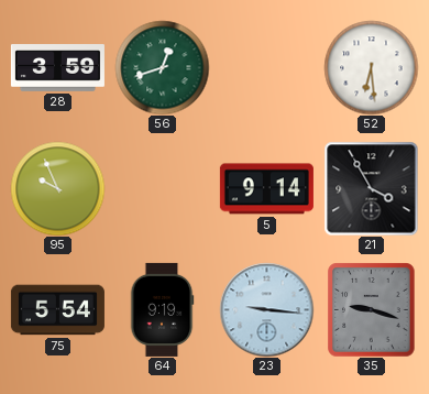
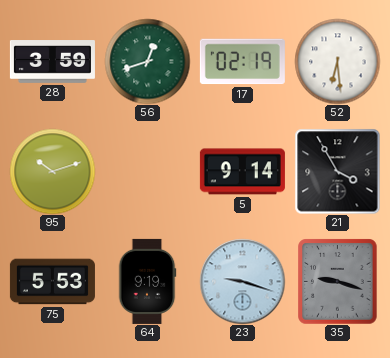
17: none -> 02:19
95: 9:56 -> 10:12
75: 5:54 -> 5:53
23: 9:16 -> 9:18
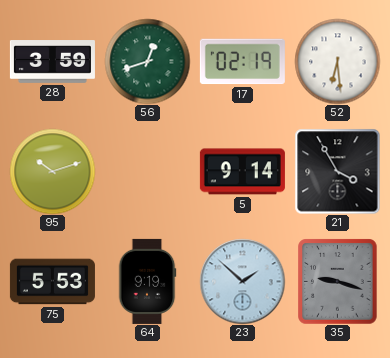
23: 9:18 -> 1:52
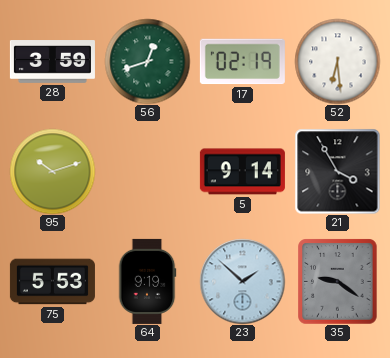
35: 9:18 -> 9:21
